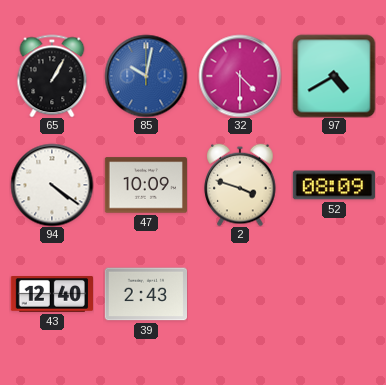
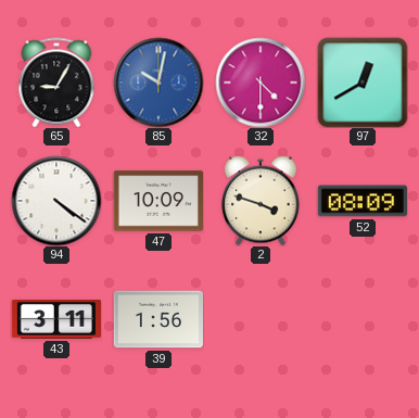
65: 1:05 -> 9:05
97: 4:40 -> 12:40
43: 12:40 -> 3:11
39: 2:43 -> 1:56
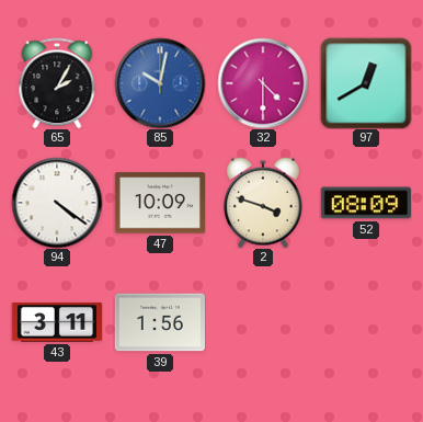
65: 9:05 -> 2:05
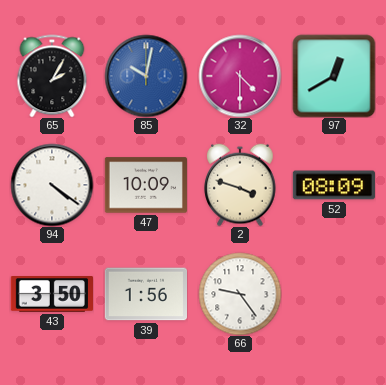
43: 3:11 -> 3:50
66: none -> 9:24
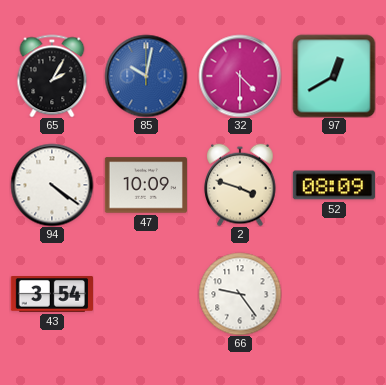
43: 3:50 -> 3:54
39: 1:56 -> none
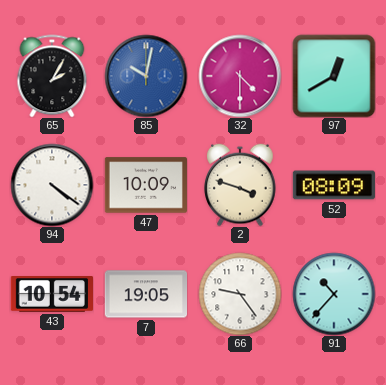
43: 3:54 -> 10:54
7: none -> 19:05
91: none -> 10:37
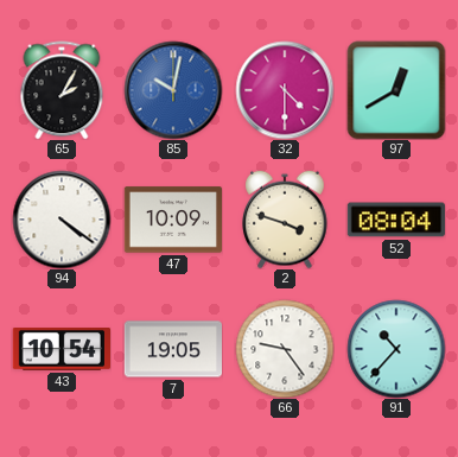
52: 08:09 -> 08:04
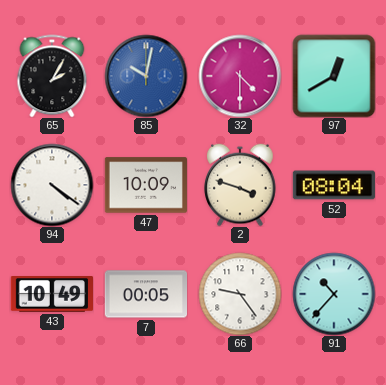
43: 10:54 -> 10:49
7: 19:05 -> 00:05
